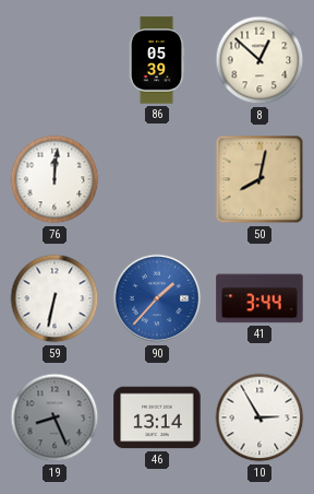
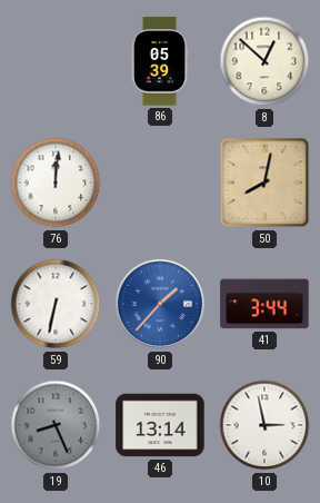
10: 2:55 -> 2:58
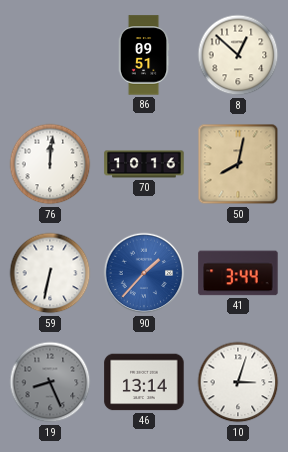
86: 05:39 -> 09:51
70: none -> 10:16
10: 2:58 -> 3:03
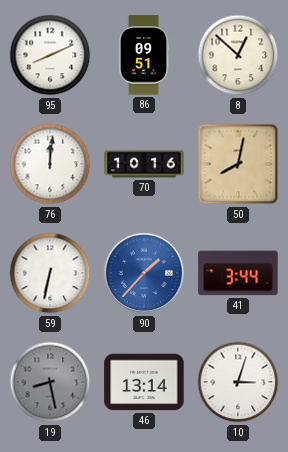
95: none -> 8:11
19: 8:26 -> 8:28
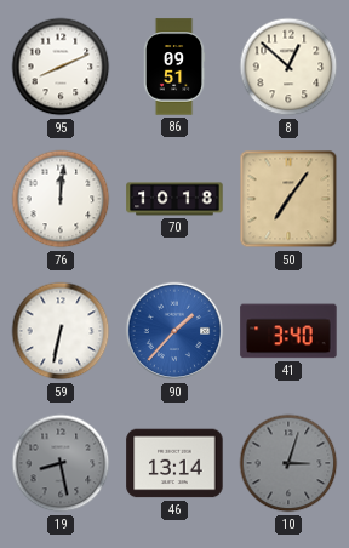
70: 10:16 -> 10:18
50: 8:02 -> 7:06
41: 3:44 -> 3:40
10 dial: white -> grey
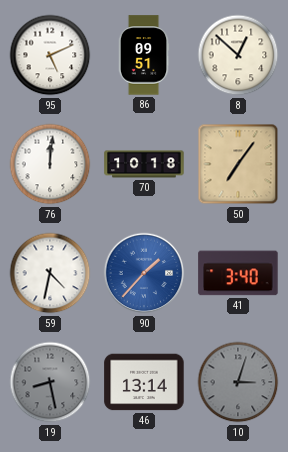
95: 8:11 -> 5:11
59: 6:32 -> 4:32
